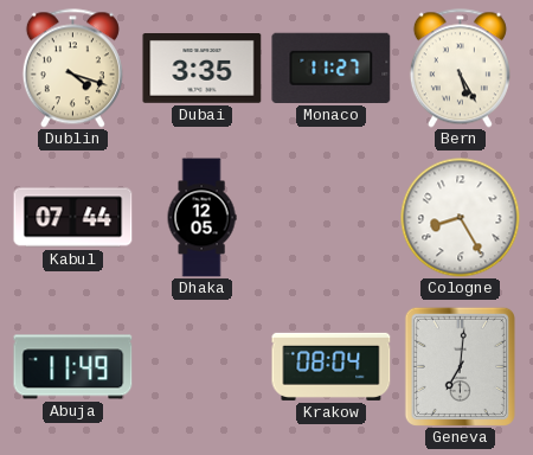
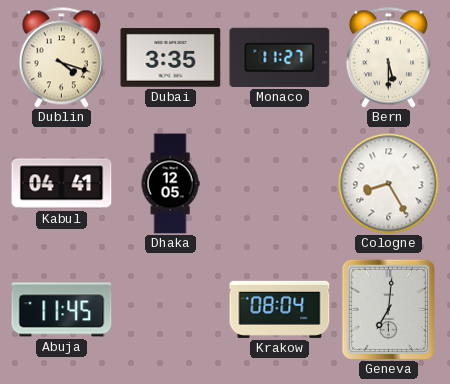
Bern: 5:25 -> 5:30
Kabul: 07:44 -> 04:41
Abuja: 11:49 -> 11:45
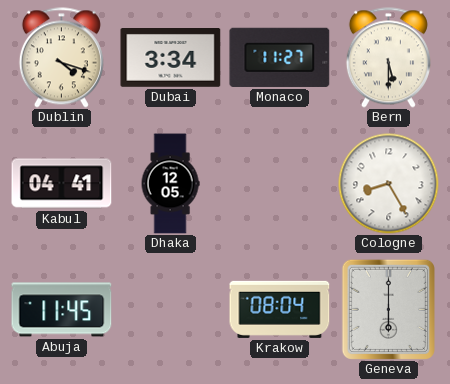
Dubai: 3:35 -> 3:34
Geneva: 7:01 -> 6:00
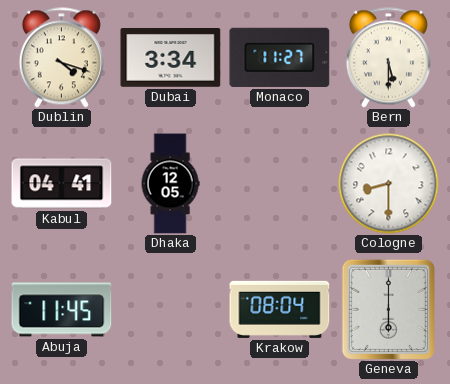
Cologne: 8:25 -> 8:30
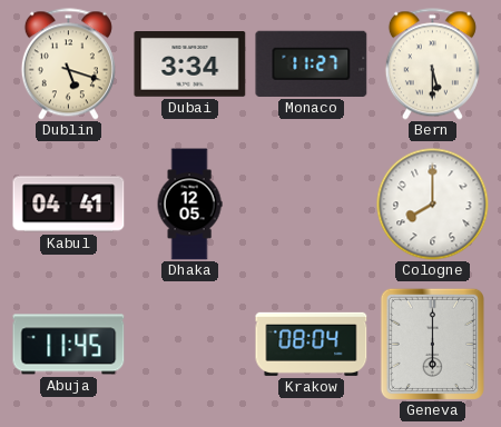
Dublin: 4:18 -> 5:18
Cologne: 8:30 -> 8:00
